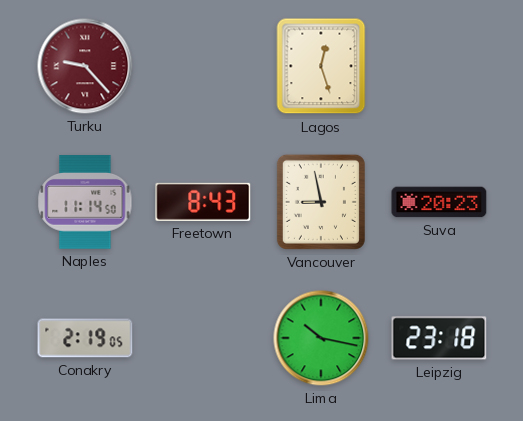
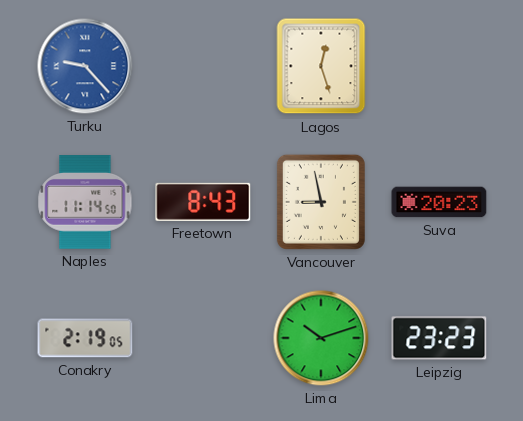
Turku dial: burgundy -> blue
Lima: 10:17 -> 10:12
Leipzig: 23:18 -> 23:23
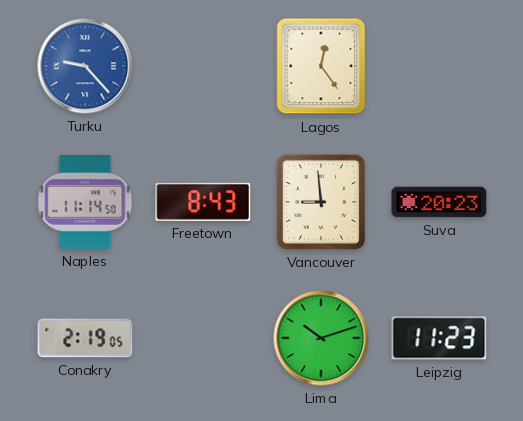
Lagos: 12:27 -> 12:24
Vancouver: 8:58 -> 8:59
Leipzig: 23:23 -> 11:23
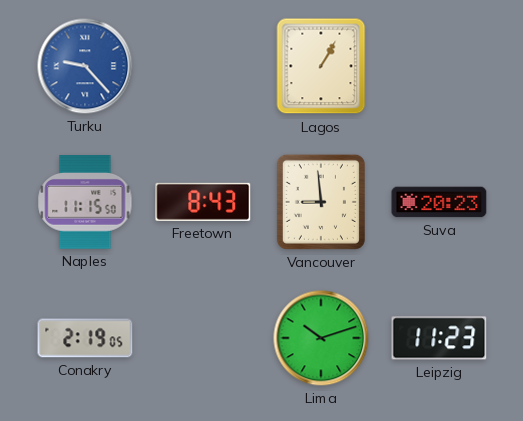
Lagos: 12:24 -> 1:05
Naples: 11:14 -> 11:15
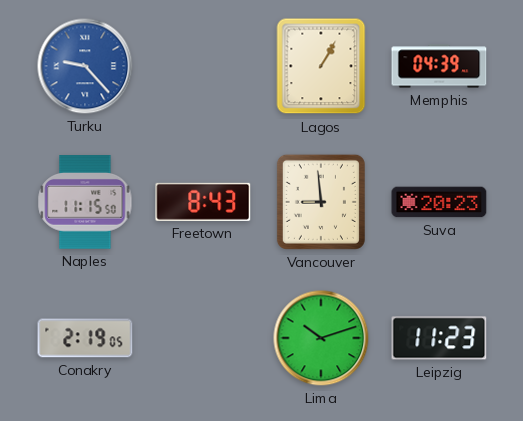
Memphis: none -> 04:39
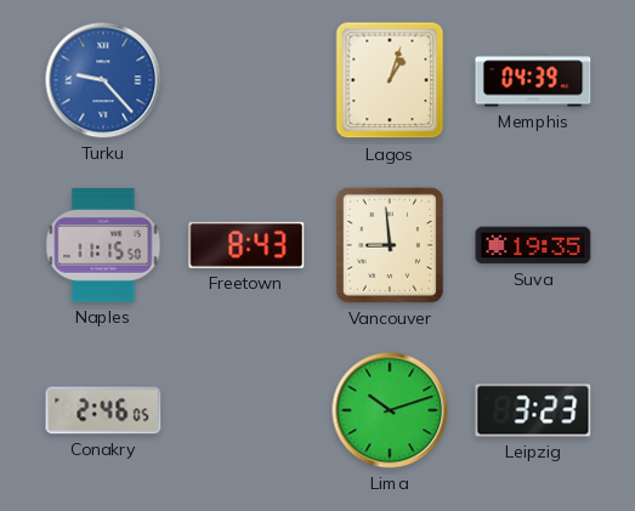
Lagos: 1:05 -> 1:03
Suva: 20:23 -> 19:35
Conakry: 2:19 -> 2:46
Leipzig: 11:23 -> 3:23
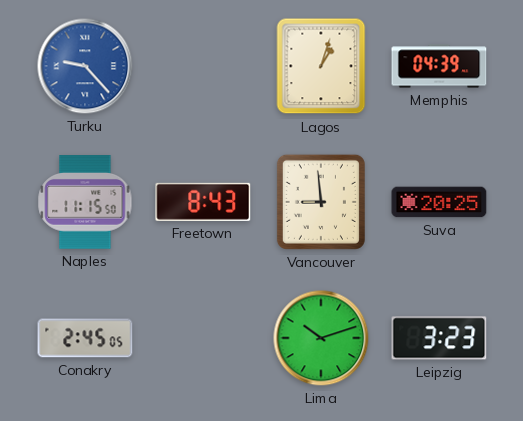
Suva: 19:35 -> 20:25
Conakry: 2:46 -> 2:45
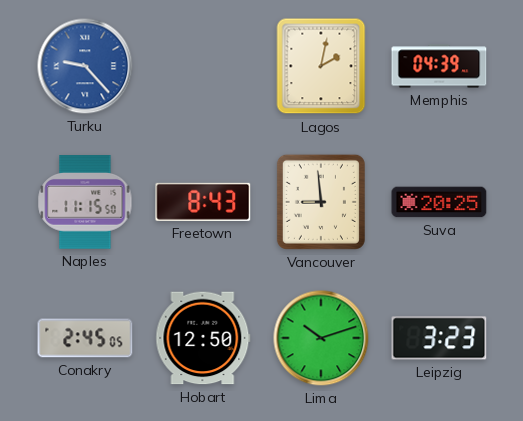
Lagos: 1:03 -> 2:02
Hobart: none -> 12:50
